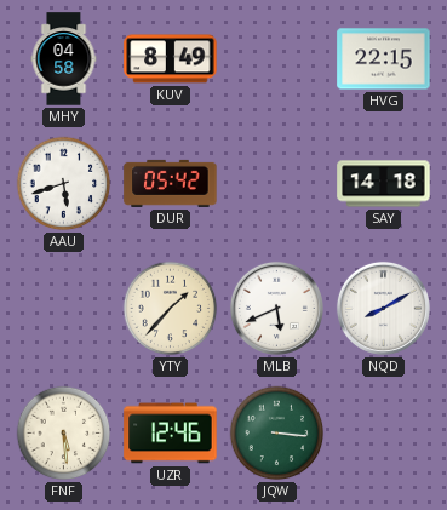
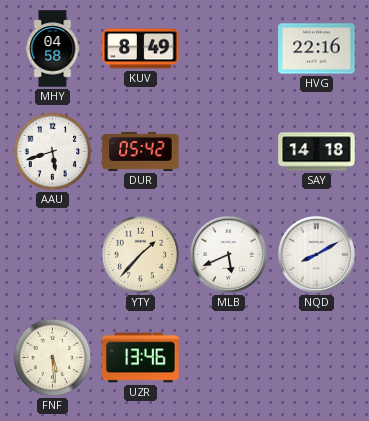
HVG: 22:15 -> 22:16
UZR: 12:46 -> 13:46
JQW: 3:16 -> none
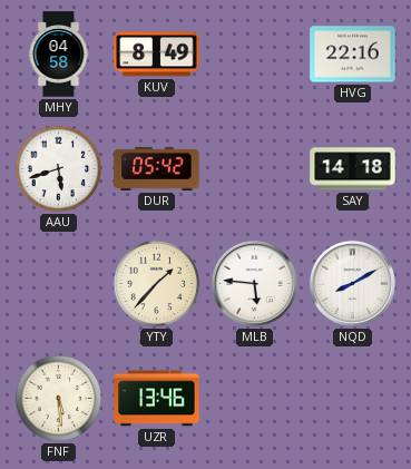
MLB: 5:41 -> 5:46
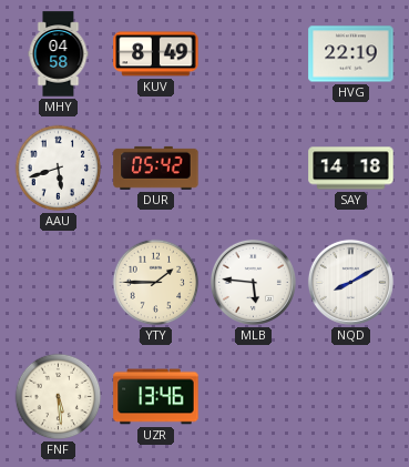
HVG: 22:16 -> 22:19
YTY: 1:37 -> 1:45
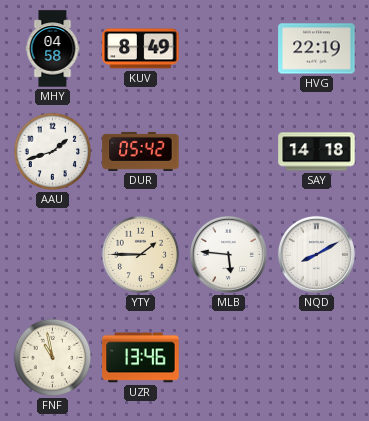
AAU: 5:42 -> 1:42
FNF: 5:29 -> 10:58
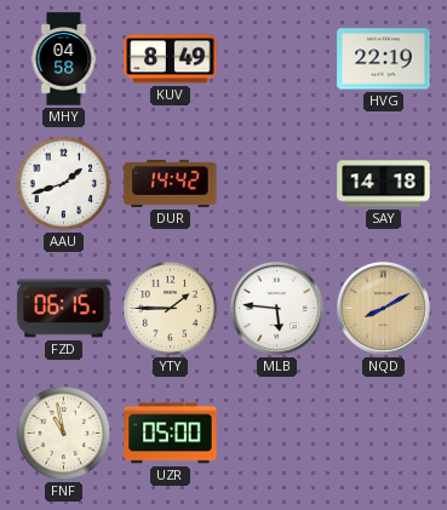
DUR: 05:42 -> 14:42
FZD: none -> 06:15
NQD dial: white -> champagne
UZR: 13:46 -> 05:00
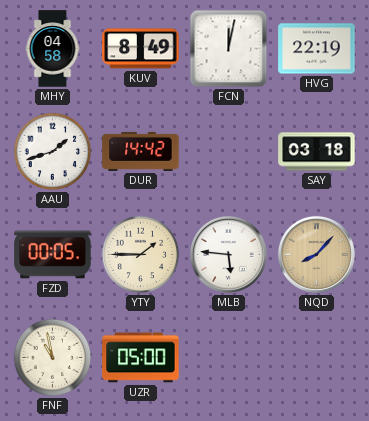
FCN: none -> 12:02
SAY: 14:18 -> 03:18
FZD: 06:15 -> 00:05
NQD: 8:10 -> 8:07
